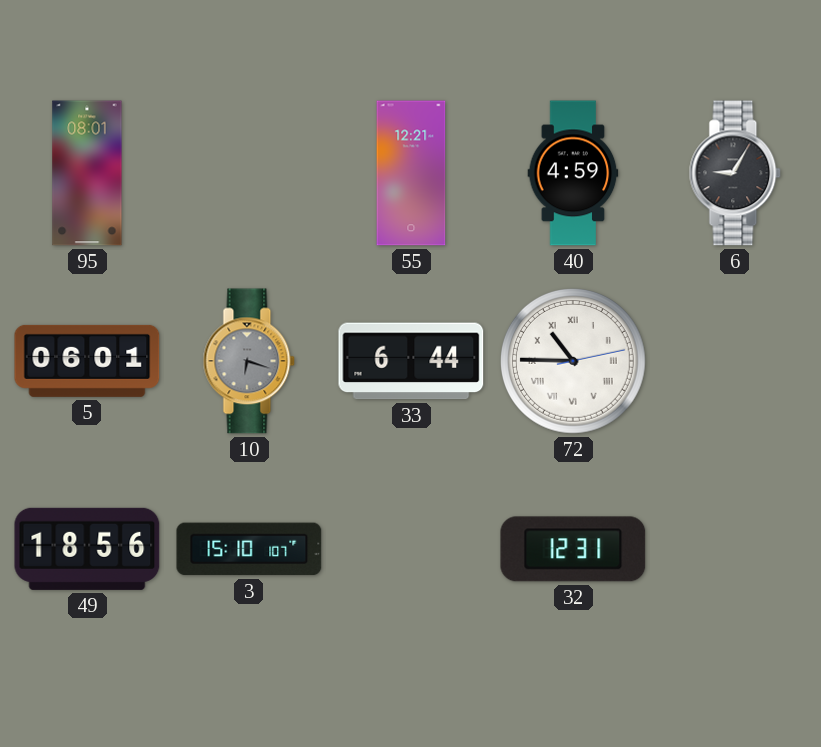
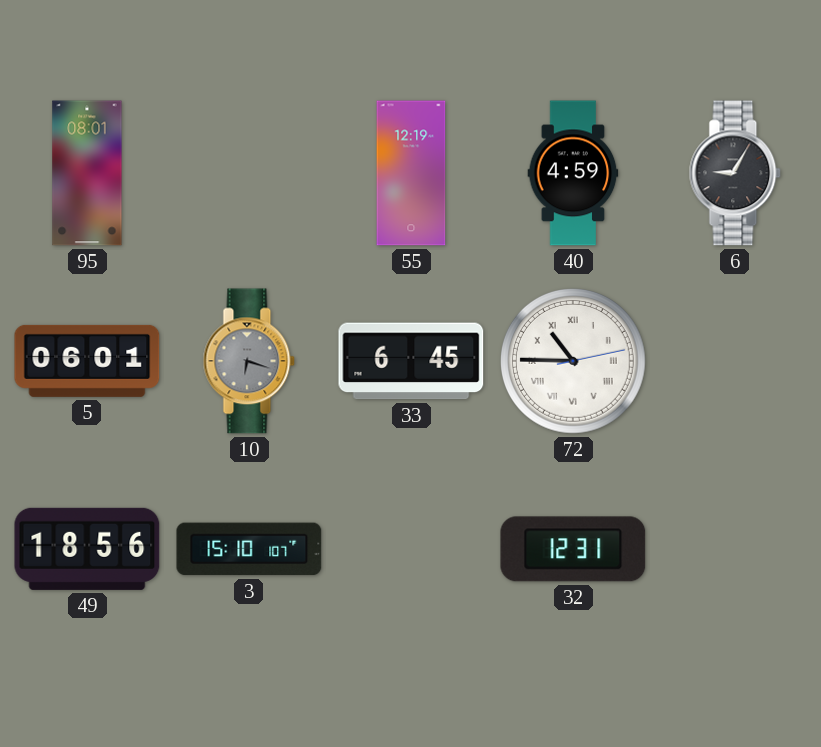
55: 12:21 -> 12:19
33: 6:44 -> 6:45
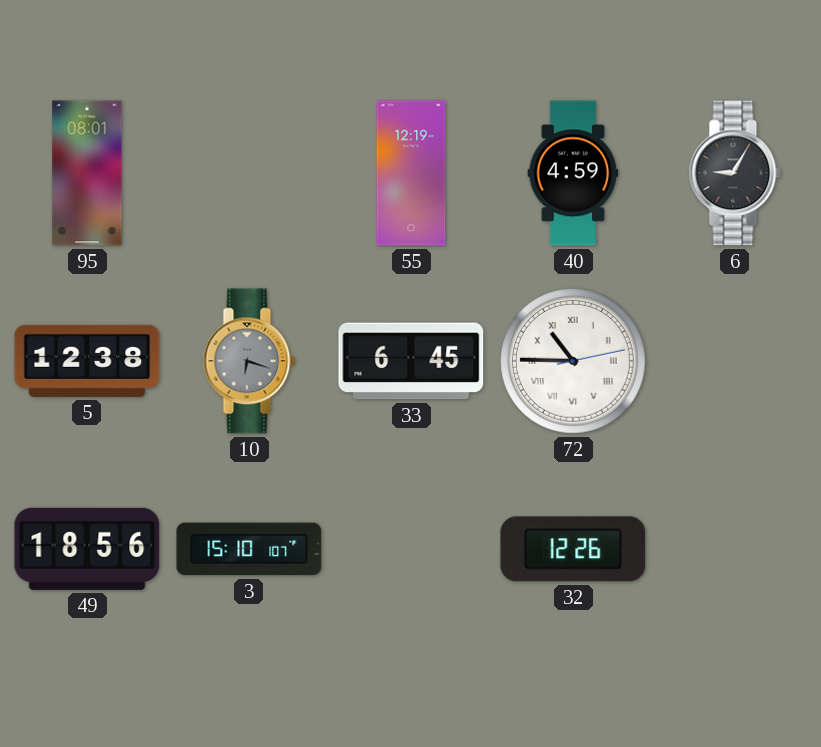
5: 06:01 -> 12:38
32: 12:31 -> 12:26
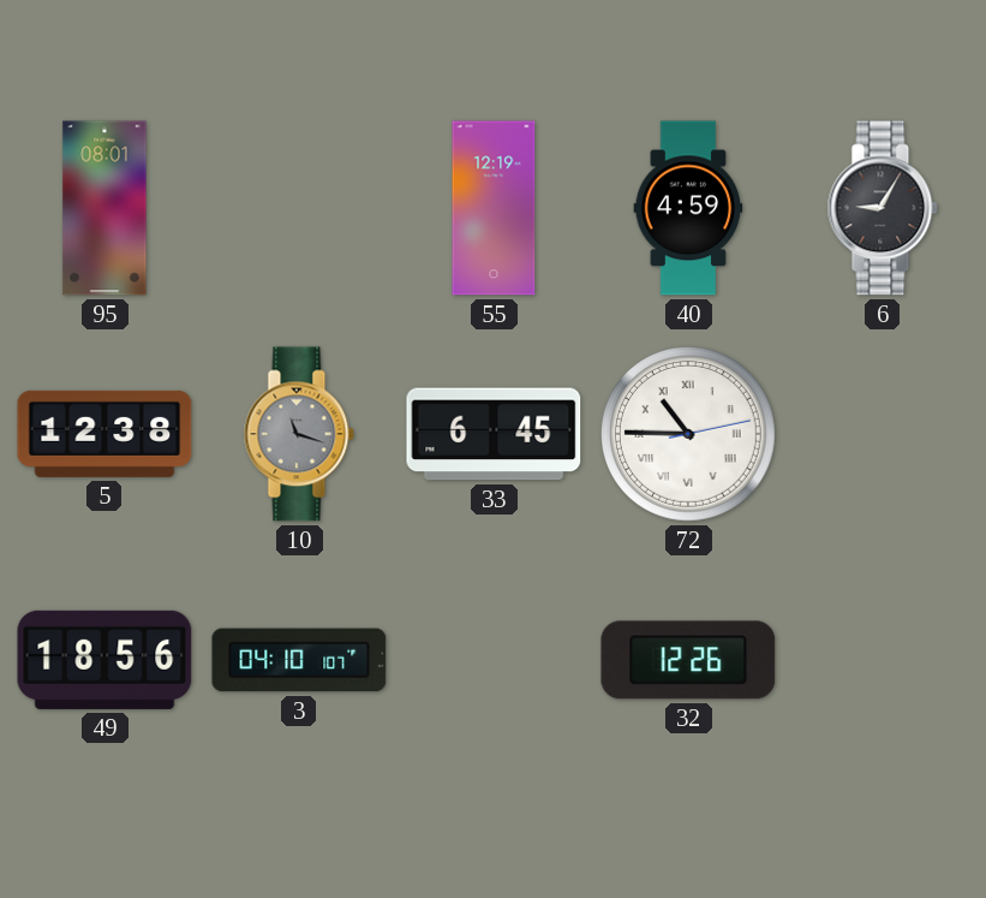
10: 6:18 -> 11:18
3: 15:10 -> 04:10
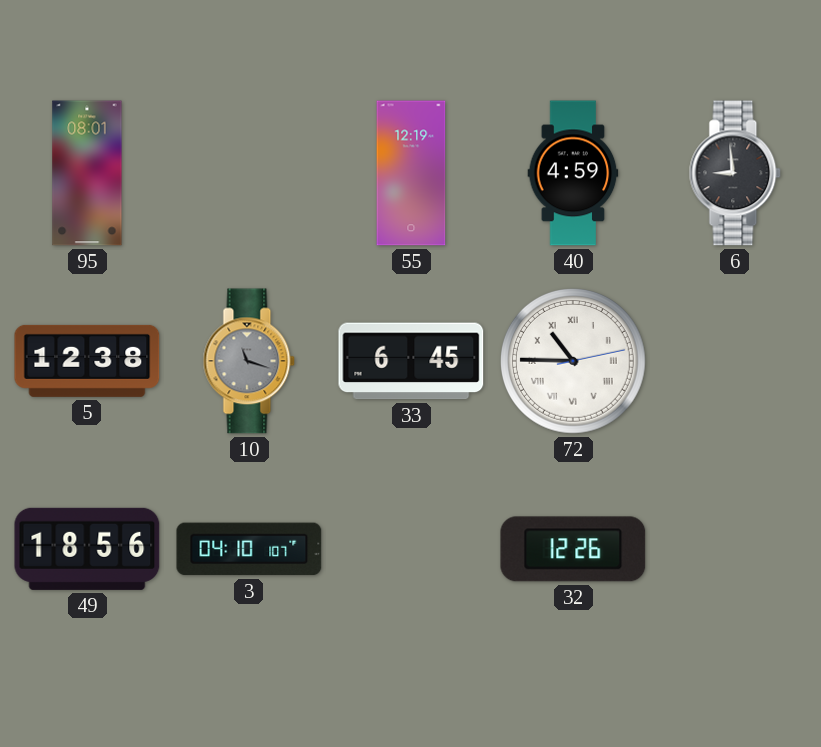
6: 9:05 -> 8:59
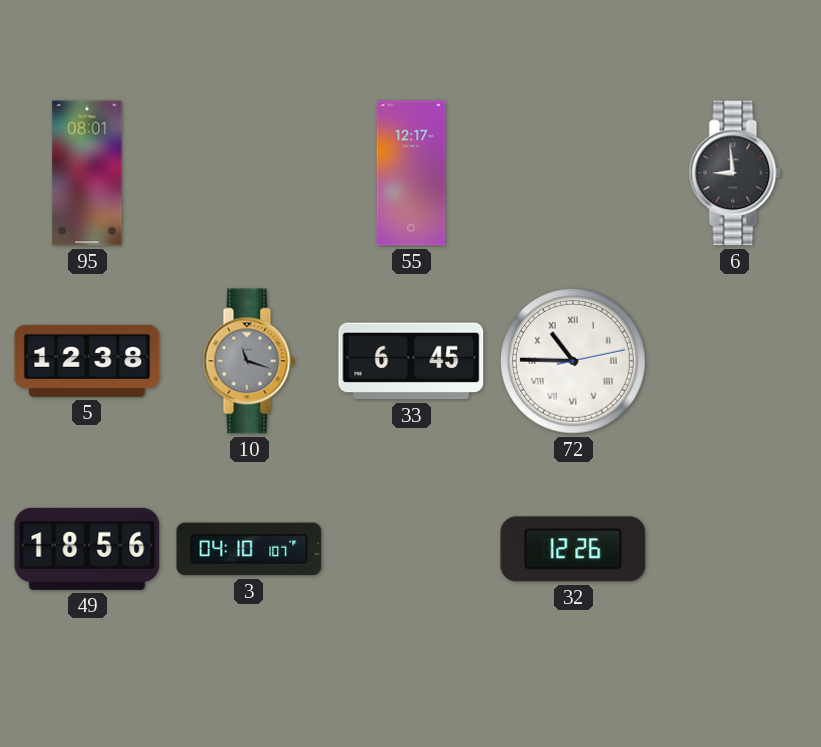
55: 12:19 -> 12:17
40: 4:59 -> none
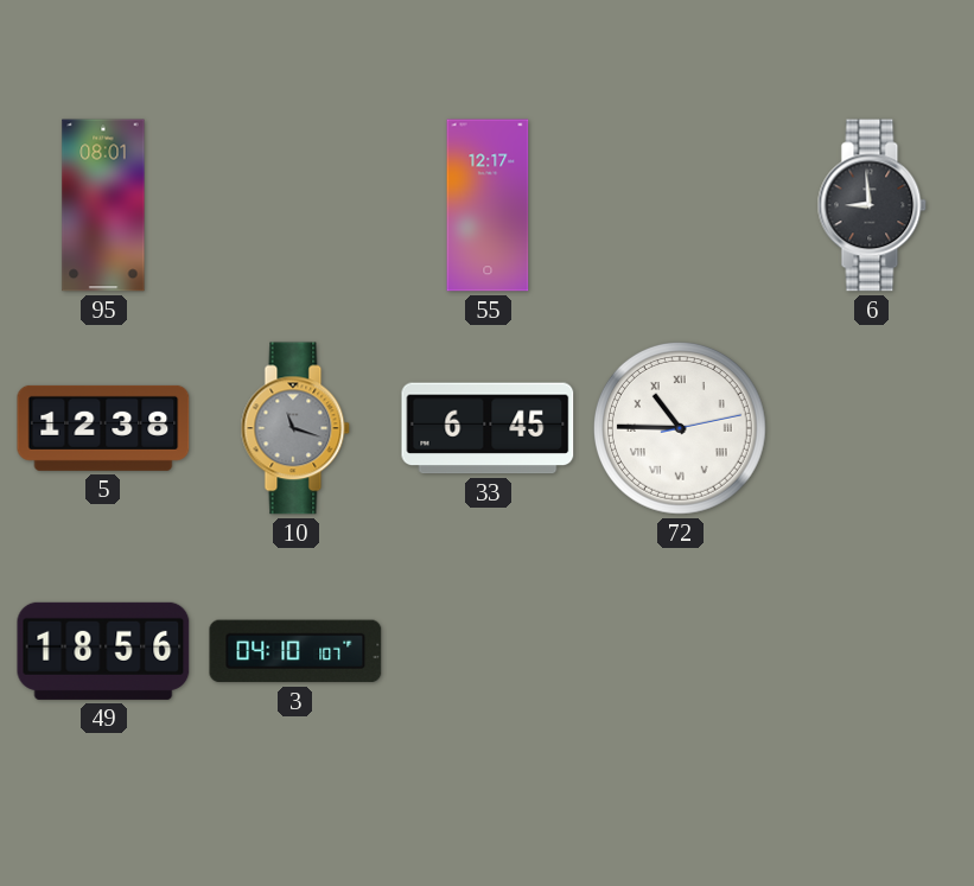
32: 12:26 -> none
